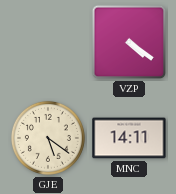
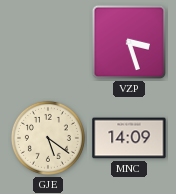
VZP: 4:21 -> 3:27
MNC: 14:11 -> 14:09
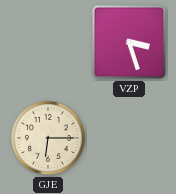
GJE: 5:21 -> 6:15
MNC: 14:09 -> none
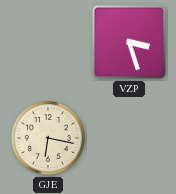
GJE: 6:15 -> 6:17
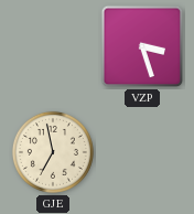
GJE: 6:17 -> 6:58
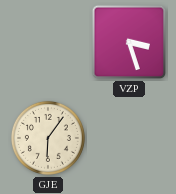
GJE: 6:58 -> 6:06
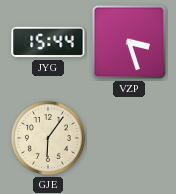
JYG: none -> 15:44
